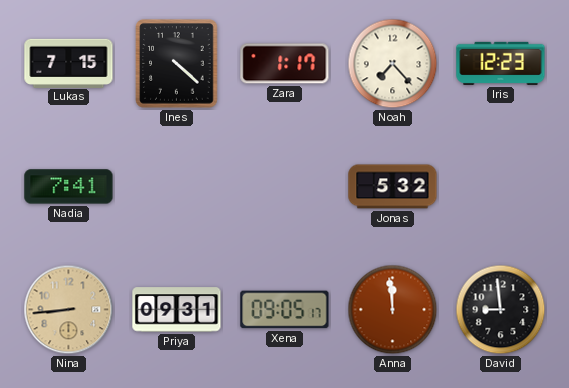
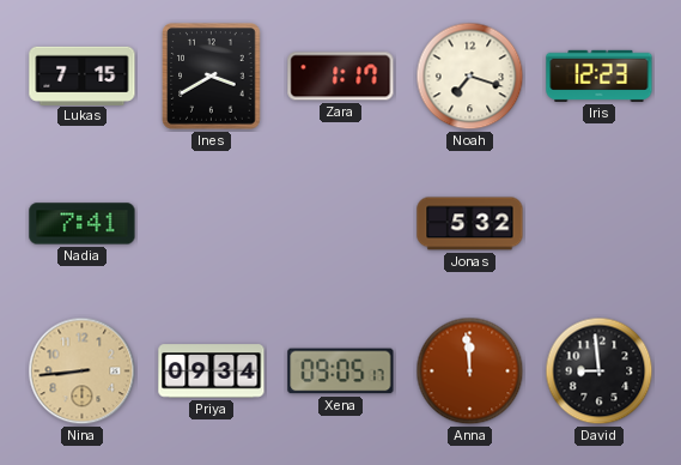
Ines: 4:22 -> 3:40
Noah: 7:23 -> 7:18
Priya: 09:31 -> 09:34
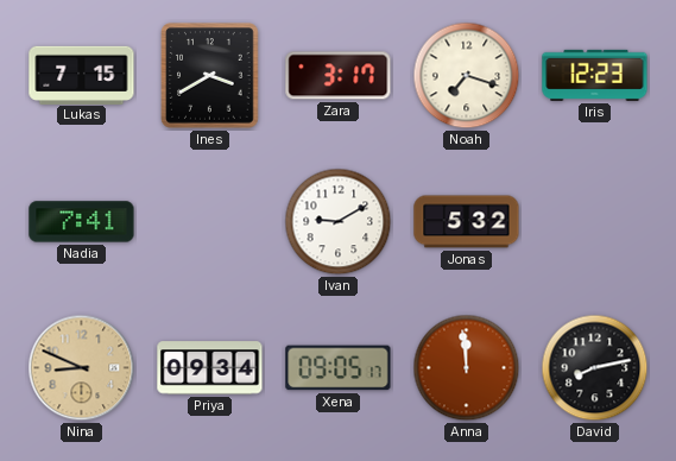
Zara: 1:17 -> 3:17
Ivan: none -> 9:10
Nina: 8:44 -> 8:49
David: 8:59 -> 8:13
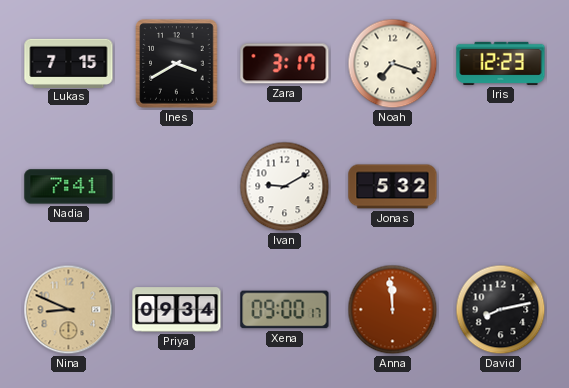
Xena: 09:05 -> 09:00
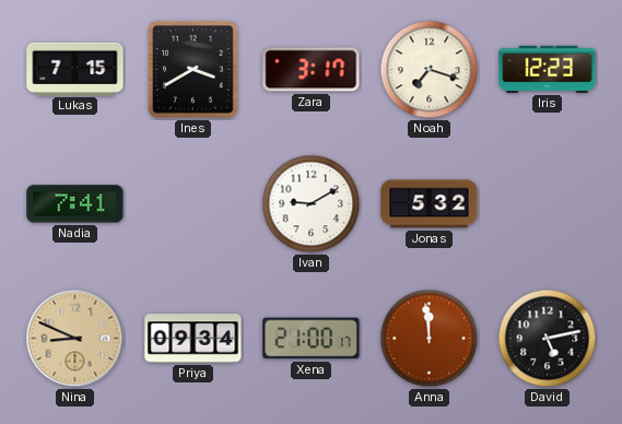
Xena: 09:00 -> 21:00
David: 8:13 -> 5:13
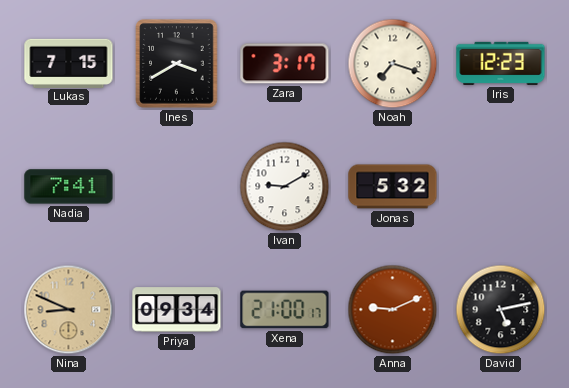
Anna: 11:59 -> 9:11
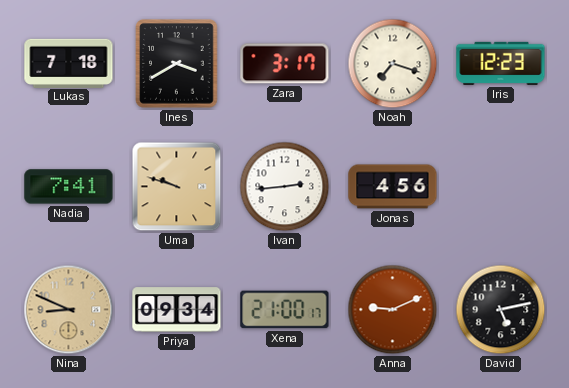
Lukas: 7:15 -> 7:18
Uma: none -> 9:48
Ivan: 9:10 -> 2:44
Jonas: 5:32 -> 4:56
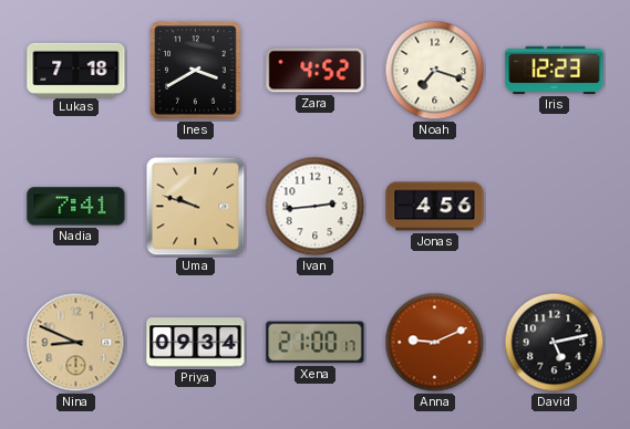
Zara: 3:17 -> 4:52
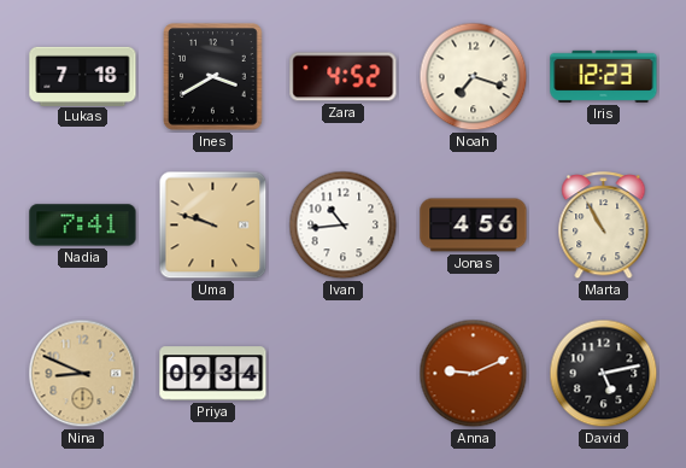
Ivan: 2:44 -> 10:44
Marta: none -> 10:55
Xena: 21:00 -> none
